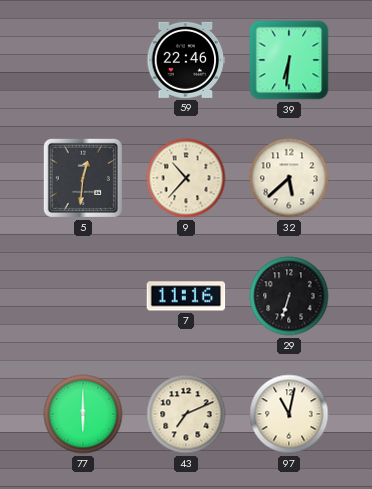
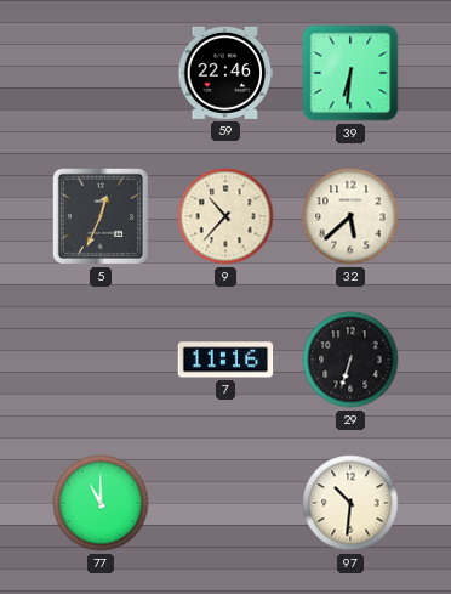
5: 12:31 -> 12:34
77: 6:00 -> 11:00
43: 7:11 -> none
97: 11:02 -> 10:31
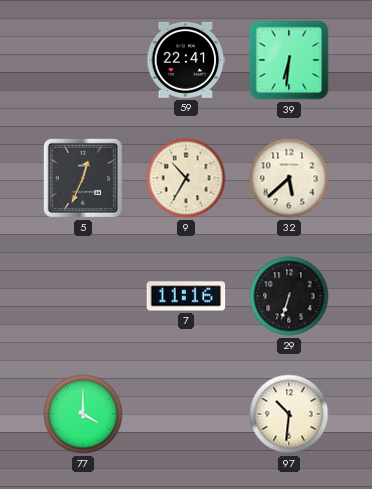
59: 22:46 -> 22:41
9: 10:37 -> 10:35
77: 11:00 -> 4:00
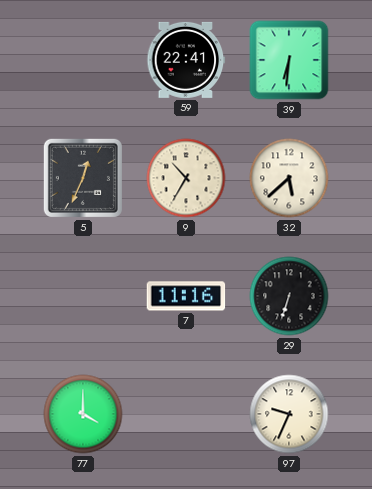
97: 10:31 -> 9:34
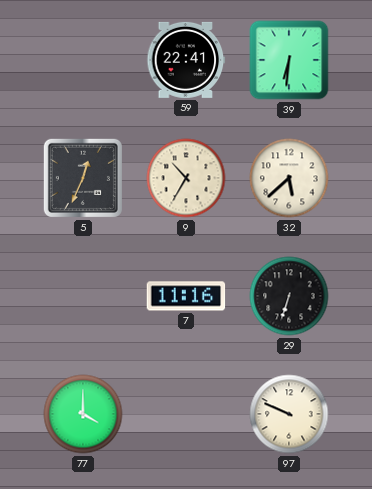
97: 9:34 -> 9:49
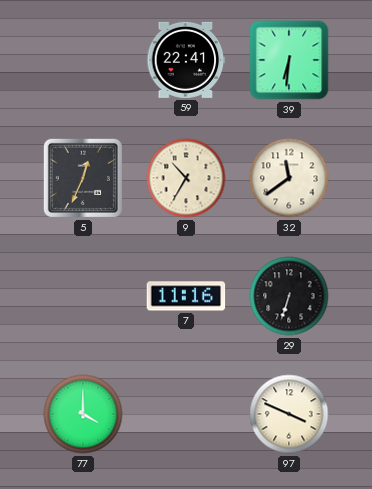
32: 5:38 -> 11:39
97: 9:49 -> 3:49
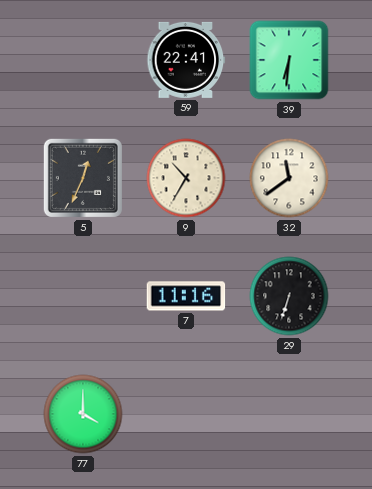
97: 3:49 -> none
